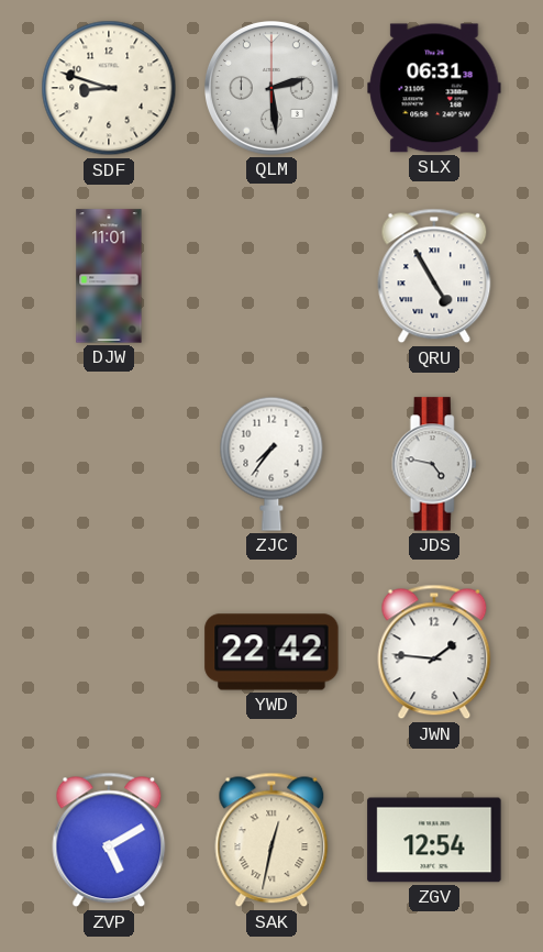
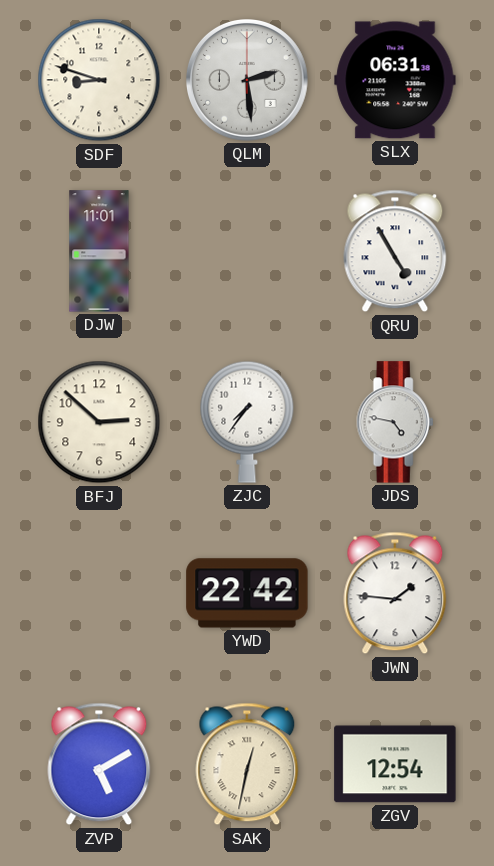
BFJ: none -> 2:52
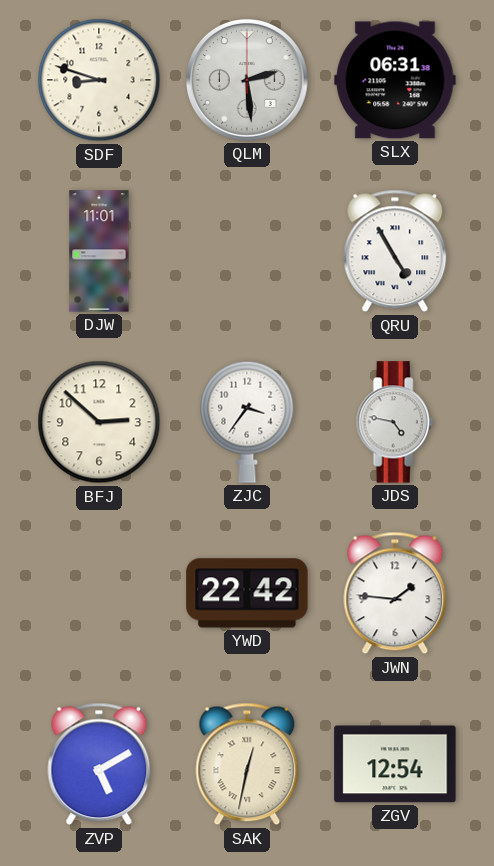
ZJC: 7:36 -> 3:36
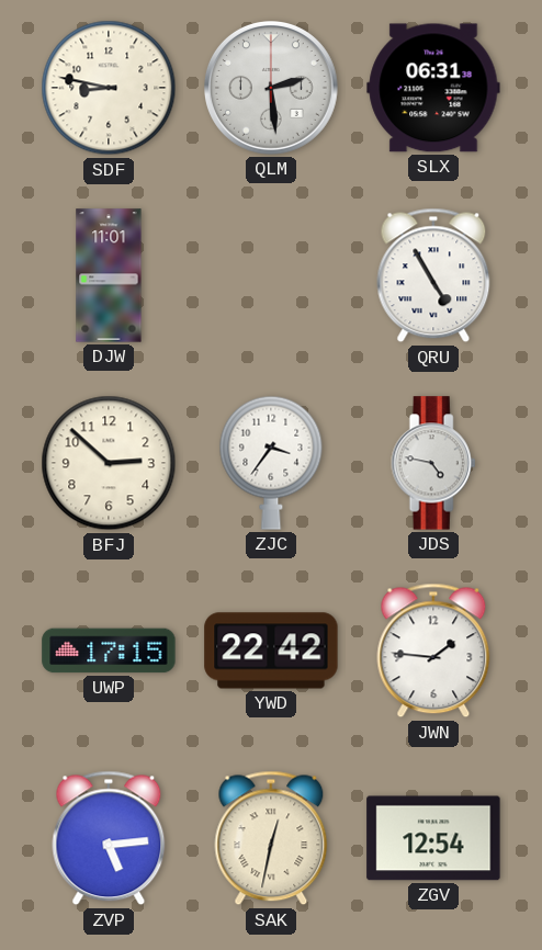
SDF: 8:48 -> 8:47
UWP: none -> 17:15
ZVP: 5:10 -> 5:14
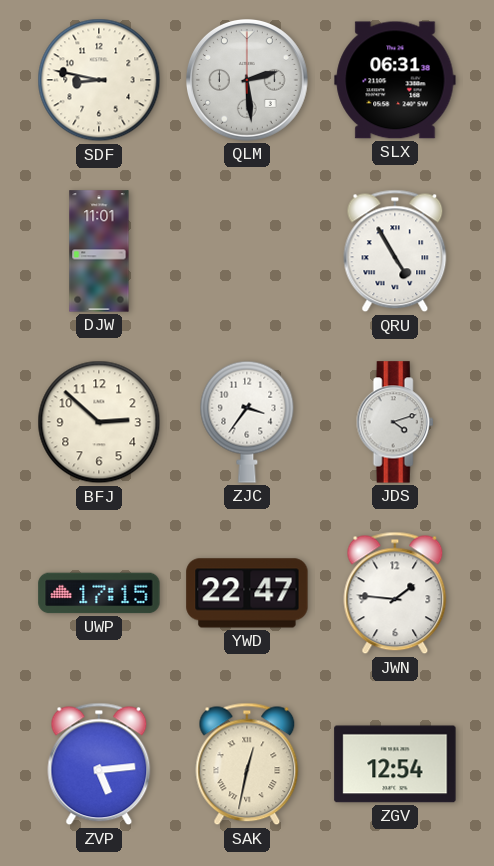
JDS: 4:47 -> 4:12
YWD: 22:42 -> 22:47
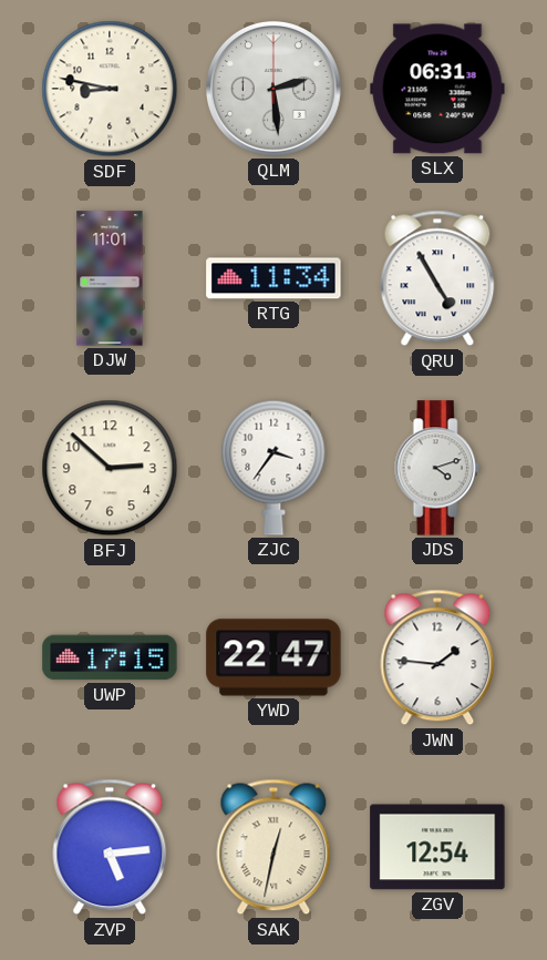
RTG: none -> 11:34
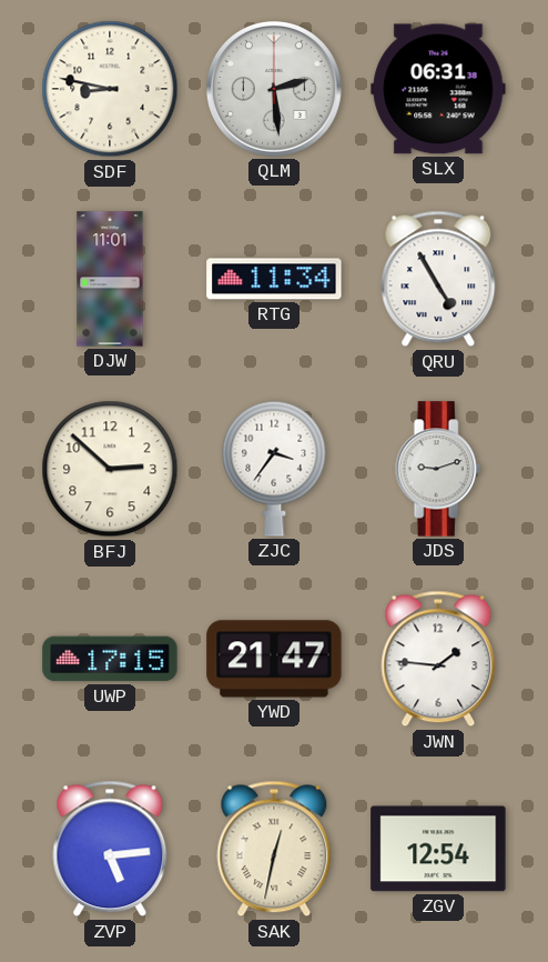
JDS: 4:12 -> 9:12
YWD: 22:47 -> 21:47
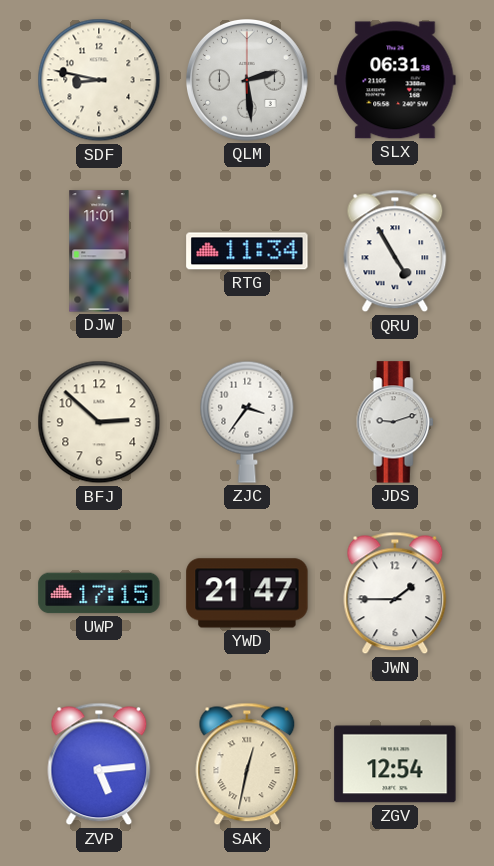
JWN: 1:46 -> 1:45
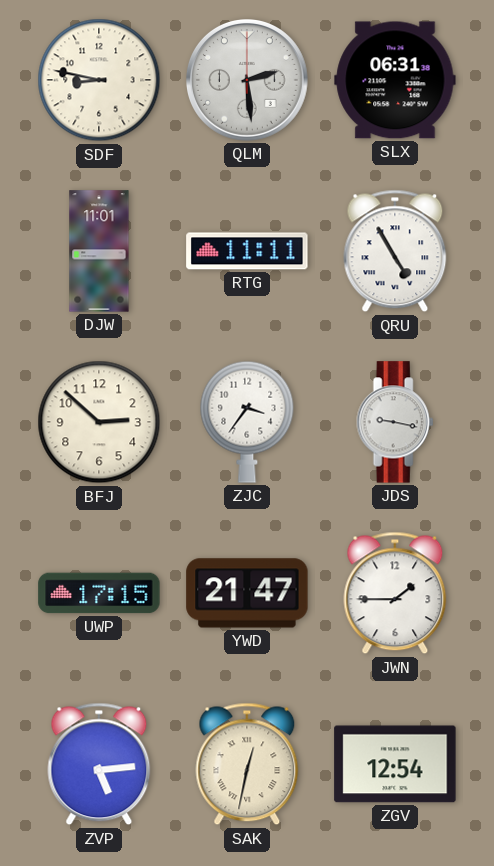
RTG: 11:34 -> 11:11
JDS: 9:12 -> 9:17
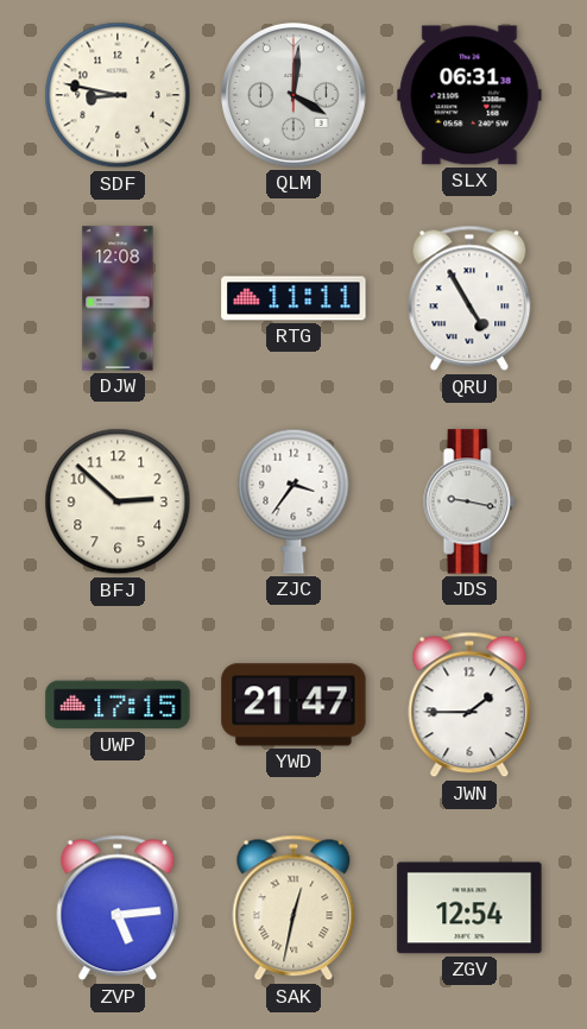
QLM: 2:29 -> 4:01
DJW: 11:01 -> 12:08
